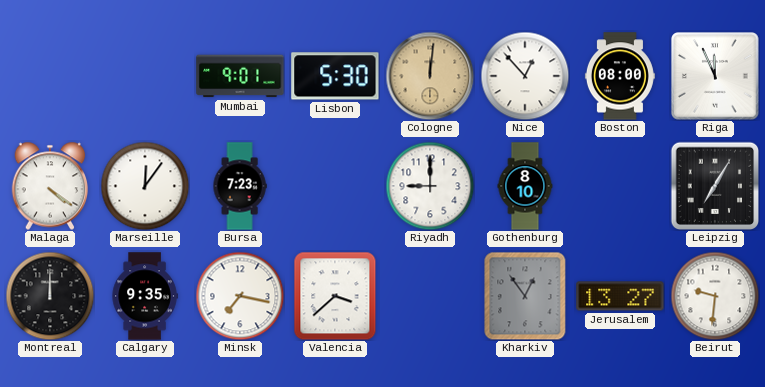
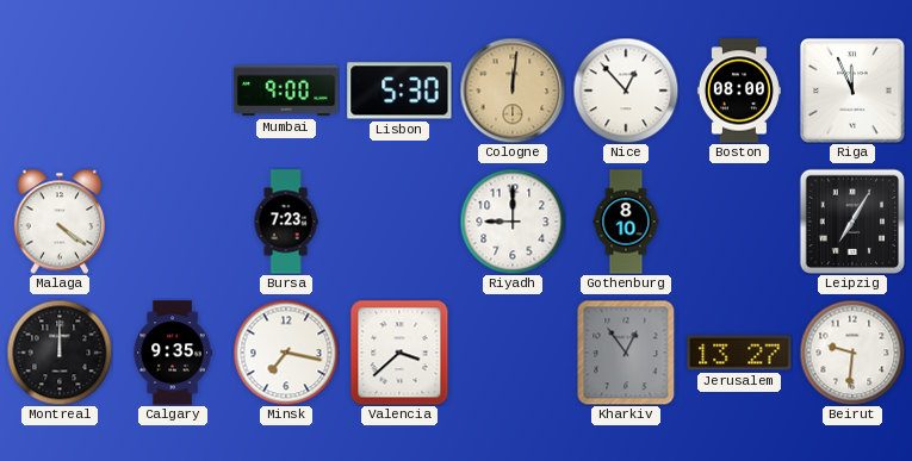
Mumbai: 9:01 -> 9:00
Marseille: 12:06 -> none
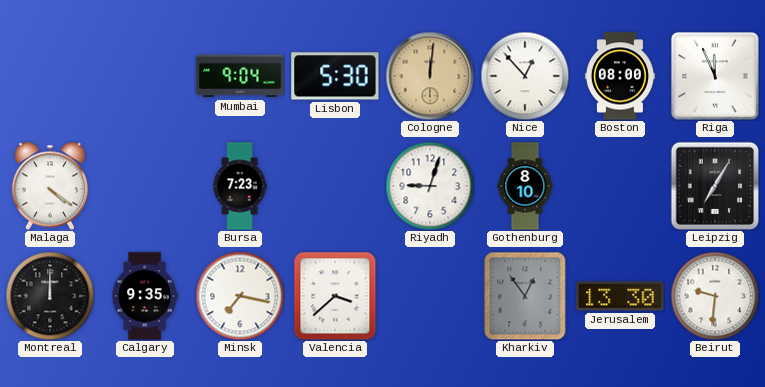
Mumbai: 9:00 -> 9:04
Riyadh: 9:00 -> 9:03
Jerusalem: 13:27 -> 13:30
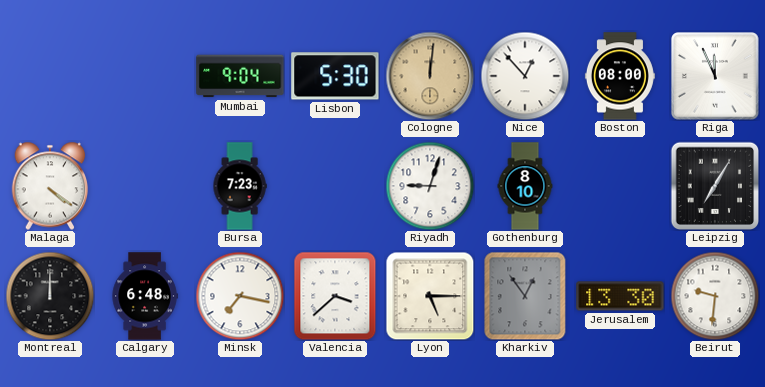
Calgary: 9:35 -> 6:48
Lyon: none -> 5:15
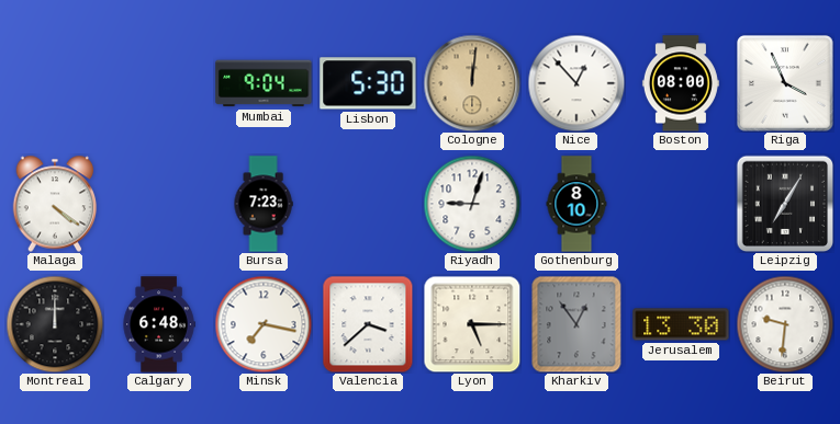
Riga: 11:56 -> 3:56
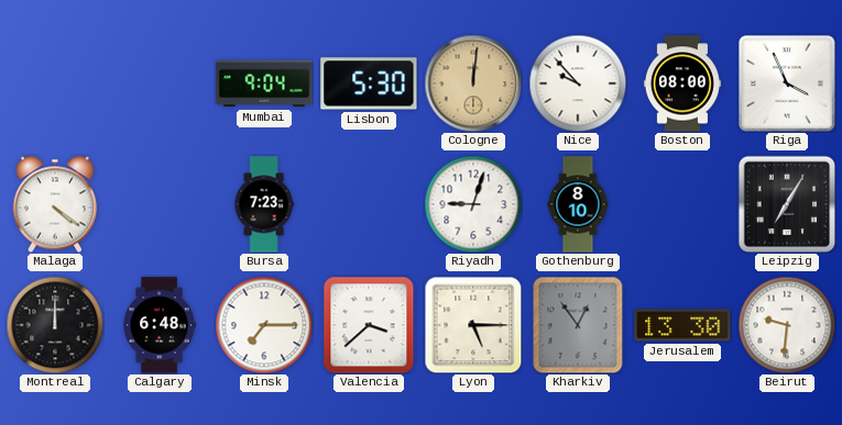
Nice: 12:53 -> 9:53
Minsk: 7:17 -> 7:15
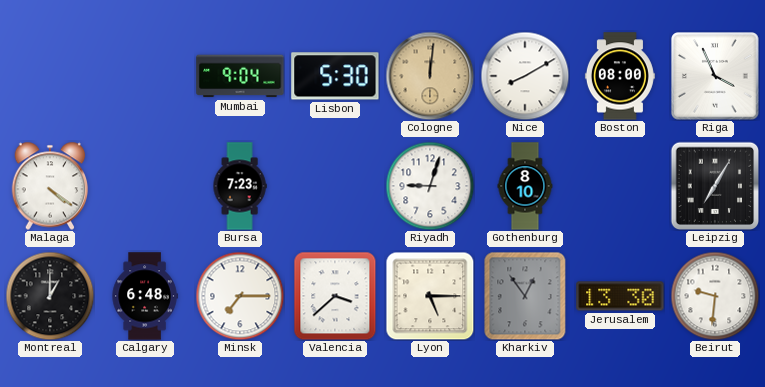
Nice: 9:53 -> 8:10
Montreal: 12:00 -> 1:00
